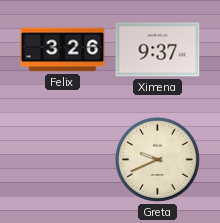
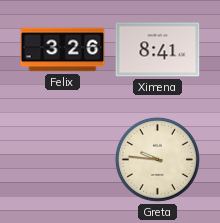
Ximena: 9:37 -> 8:41
Greta: 9:41 -> 9:46
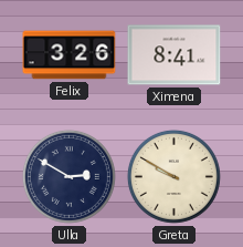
Ulla: none -> 2:50
Greta: 9:46 -> 9:50
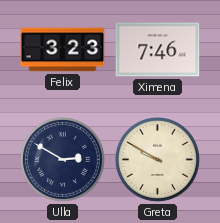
Felix: 3:26 -> 3:23
Ximena: 8:41 -> 7:46
